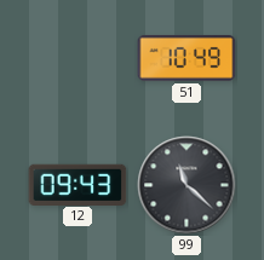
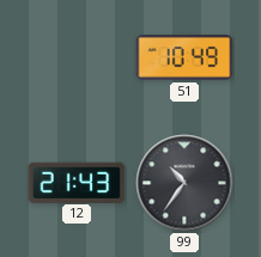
12: 09:43 -> 21:43
99: 11:22 -> 10:36
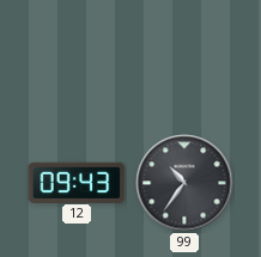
51: 10:49 -> none
12: 21:43 -> 09:43
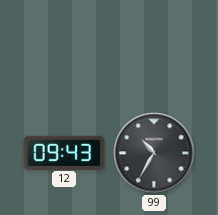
99: 10:36 -> 10:35
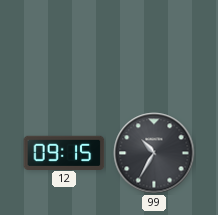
12: 09:43 -> 09:15
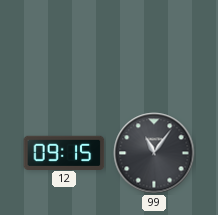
99: 10:35 -> 11:06
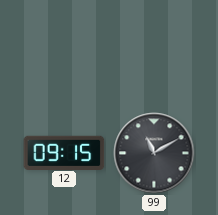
99: 11:06 -> 11:10
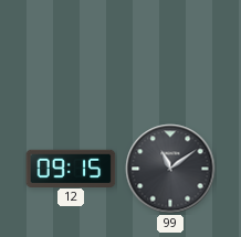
99: 11:10 -> 11:09
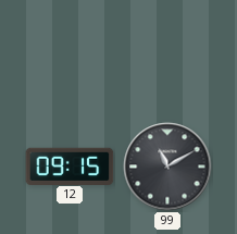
99: 11:09 -> 11:10
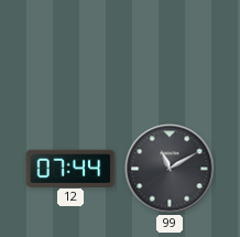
12: 09:15 -> 07:44
